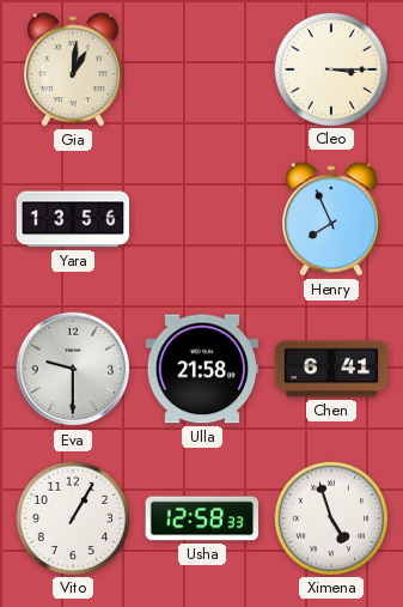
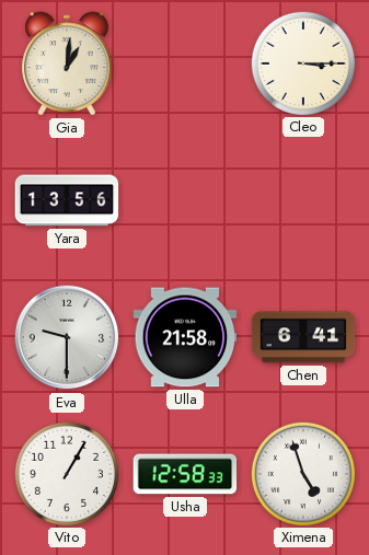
Henry: 7:56 -> none
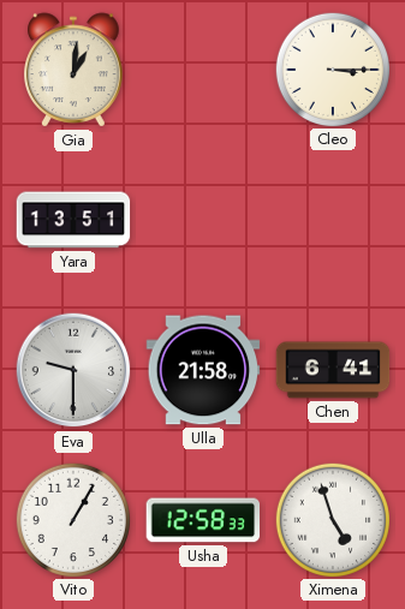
Yara: 13:56 -> 13:51
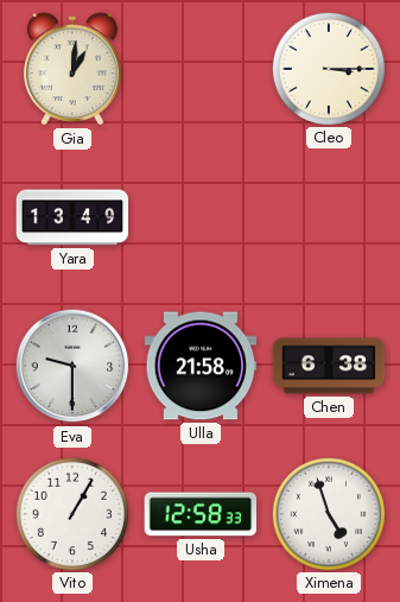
Yara: 13:51 -> 13:49
Chen: 6:41 -> 6:38
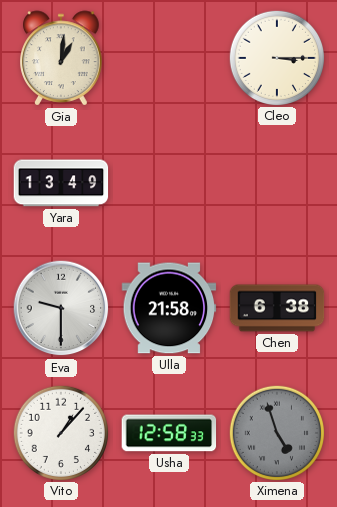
Vito: 1:05 -> 1:07
Ximena dial: white -> grey
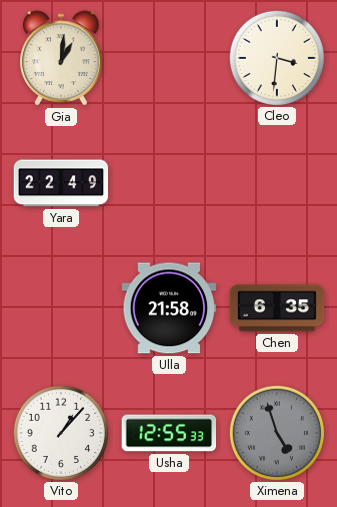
Cleo: 3:15 -> 3:31
Yara: 13:49 -> 22:49
Eva: 9:30 -> none
Chen: 6:38 -> 6:35
Usha: 12:58 -> 12:55
